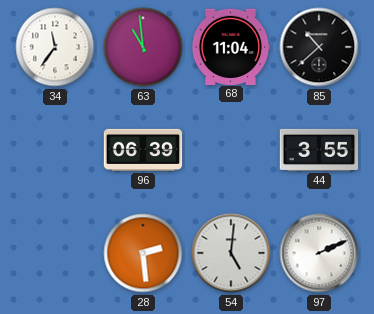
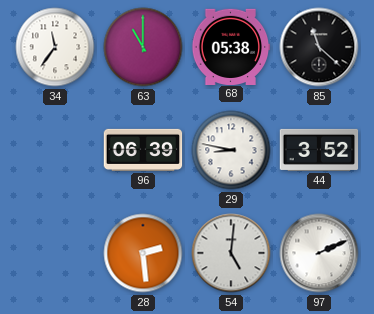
63: 10:59 -> 11:00
68: 11:04 -> 05:38
85: 10:38 -> 11:22
29: none -> 8:47
44: 3:55 -> 3:52
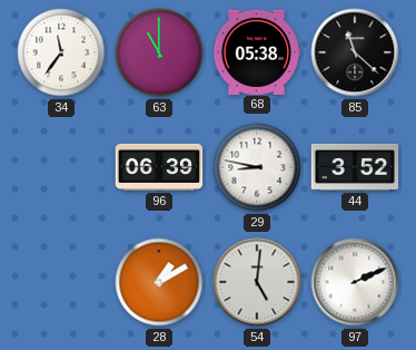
28: 2:29 -> 1:10
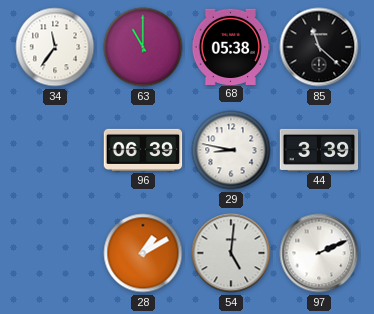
44: 3:52 -> 3:39
